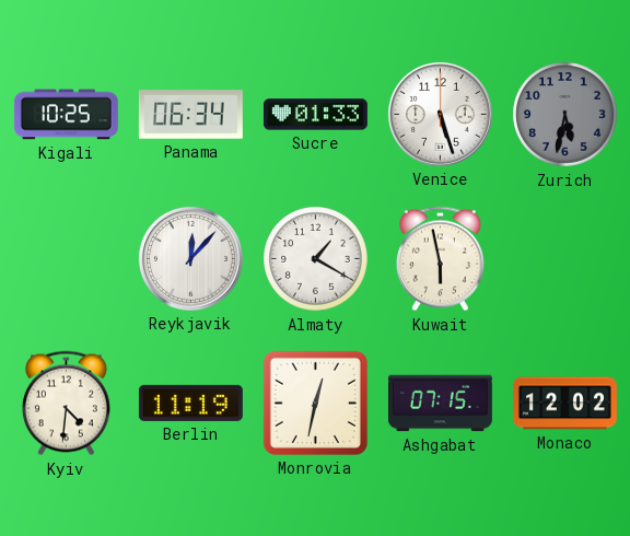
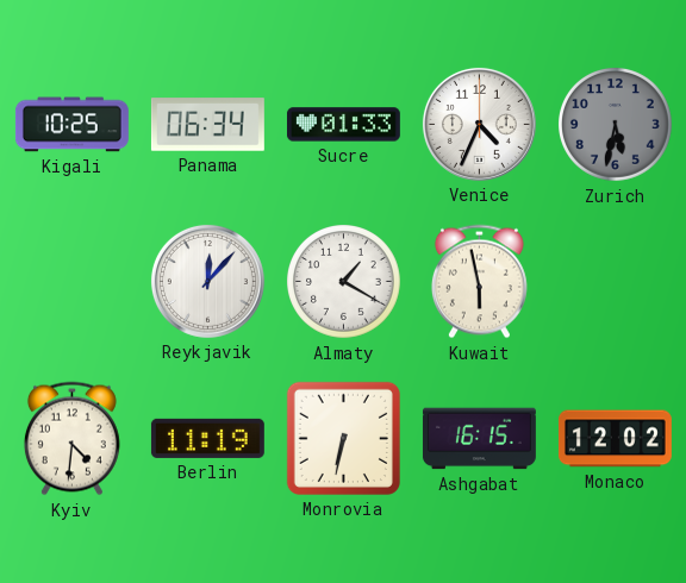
Venice: 5:27 -> 4:34
Monrovia: 12:32 -> 6:32
Ashgabat: 07:15 -> 16:15
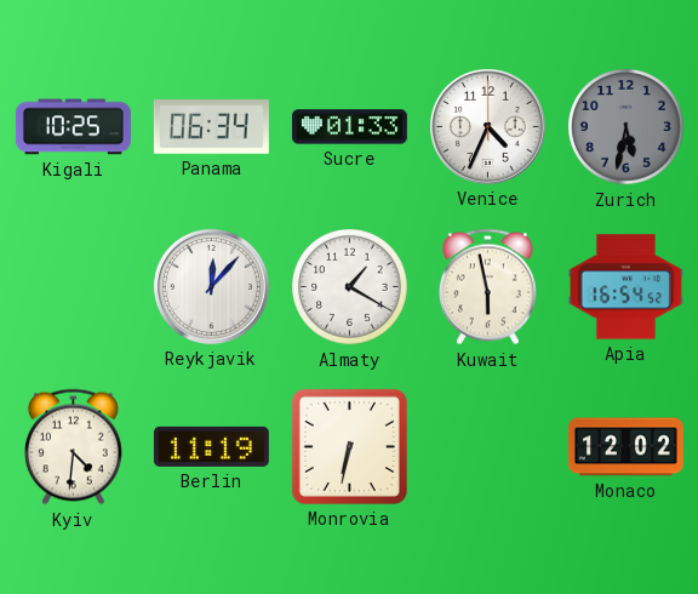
Apia: none -> 16:54
Ashgabat: 16:15 -> none
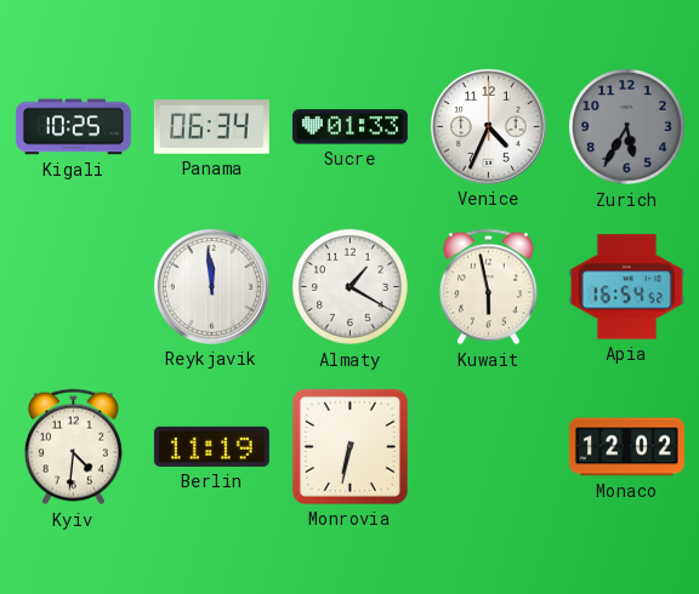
Zurich: 5:32 -> 5:35
Reykjavik: 12:07 -> 11:59
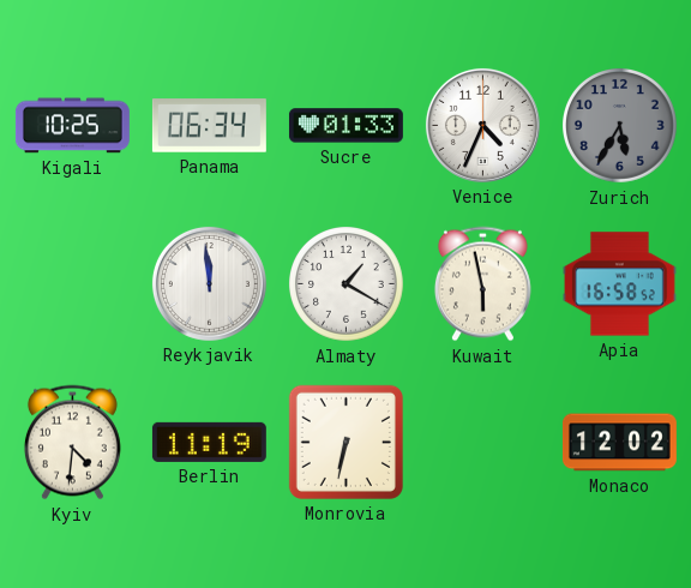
Apia: 16:54 -> 16:58
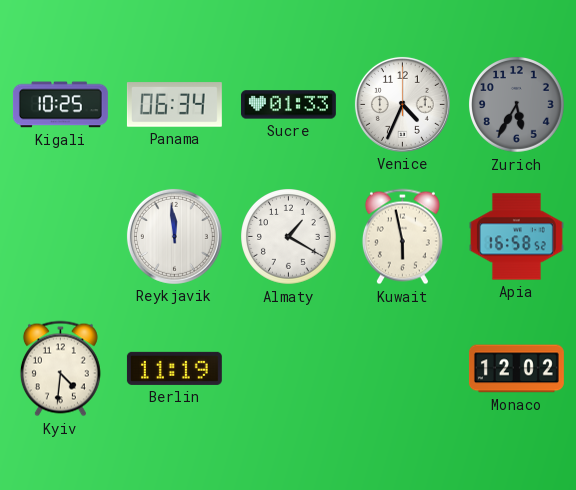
Monrovia: 6:32 -> none
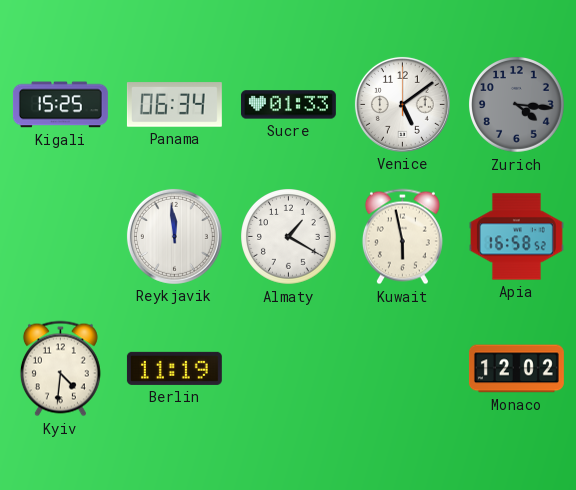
Kigali: 10:25 -> 15:25
Venice: 4:34 -> 5:09
Zurich: 5:35 -> 4:16
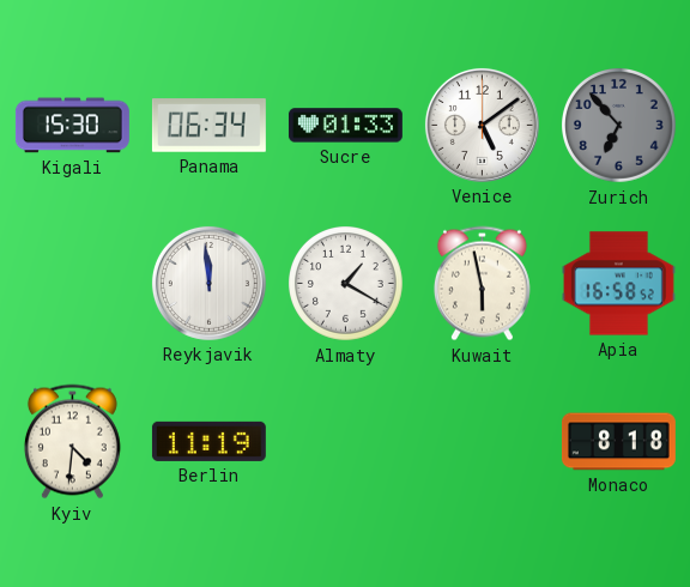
Kigali: 15:25 -> 15:30
Zurich: 4:16 -> 6:53
Monaco: 12:02 -> 8:18
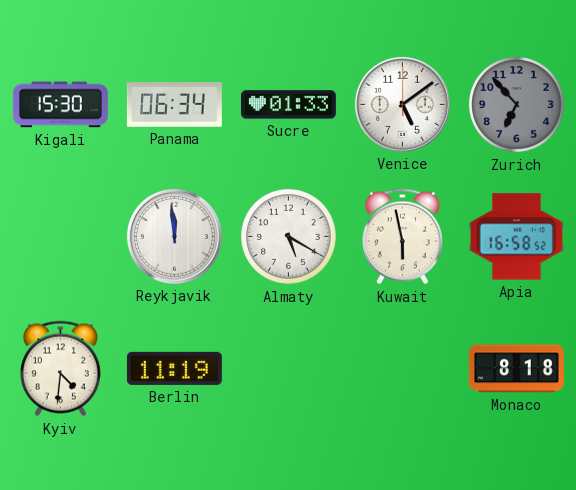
Almaty: 1:20 -> 5:20
